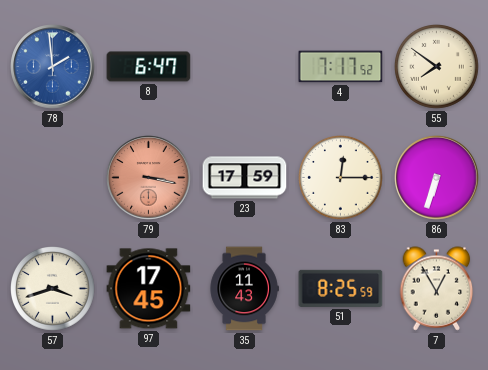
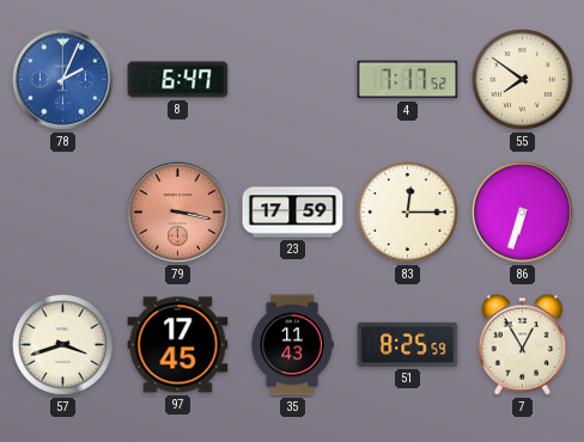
78: 1:59 -> 2:04
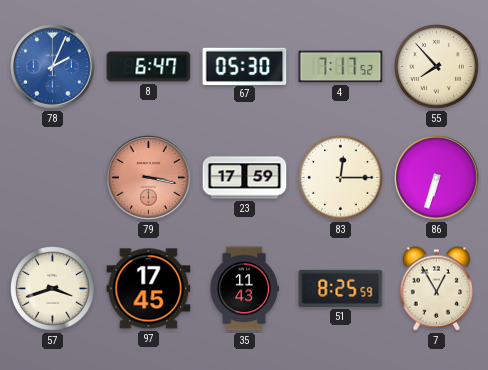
67: none -> 05:30
55: 7:51 -> 7:53
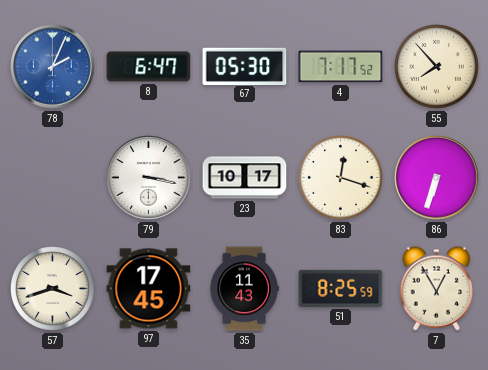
79 dial: salmon -> white
23: 17:59 -> 10:17
83: 12:15 -> 12:18
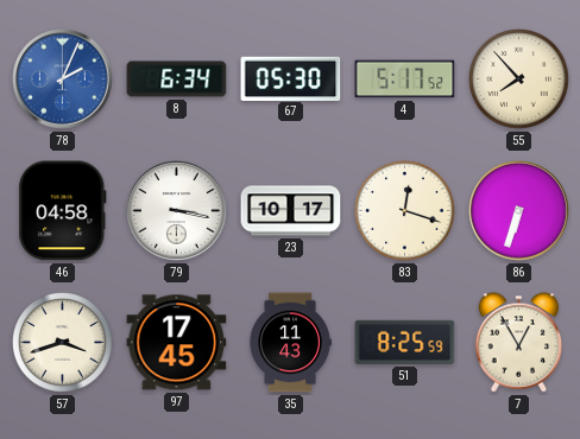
8: 6:47 -> 6:34
4: 7:17 -> 5:17
46: none -> 04:58
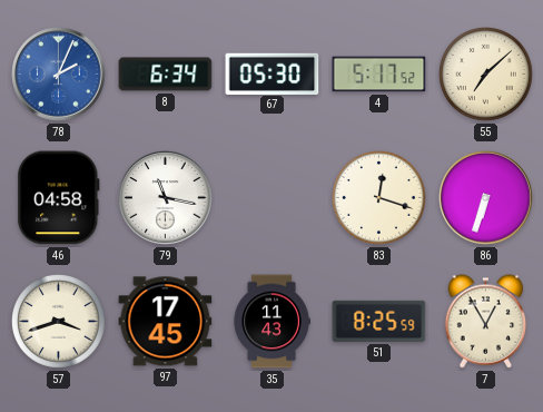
55: 7:53 -> 7:08
79: 3:17 -> 11:17
23: 10:17 -> none
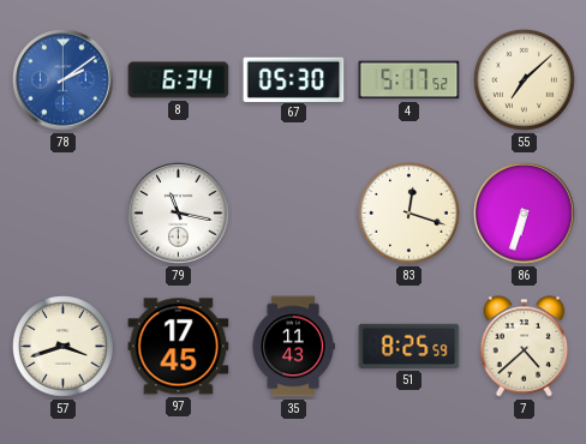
78: 2:04 -> 2:09
46: 04:58 -> none
7: 12:55 -> 4:38
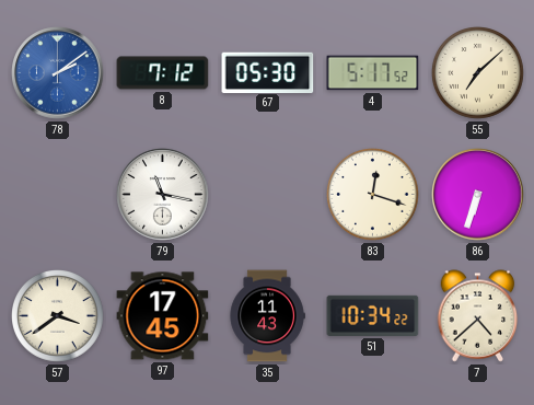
8: 6:34 -> 7:12
57: 3:42 -> 3:39
51: 8:25 -> 10:34
